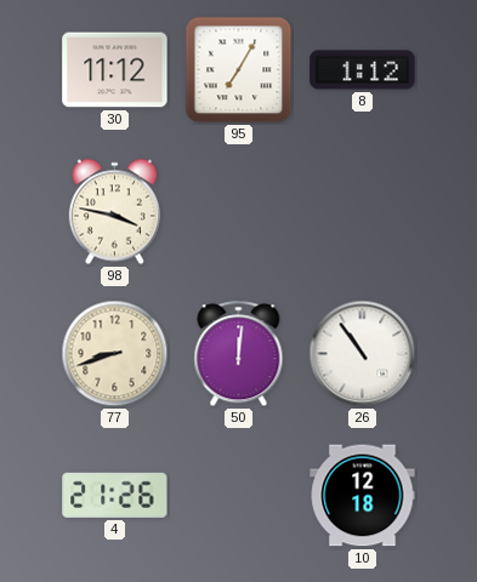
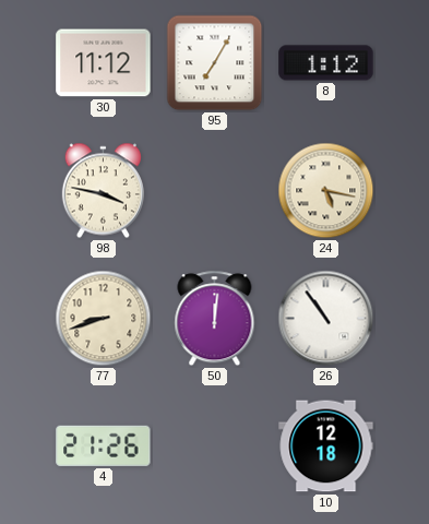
24: none -> 5:17
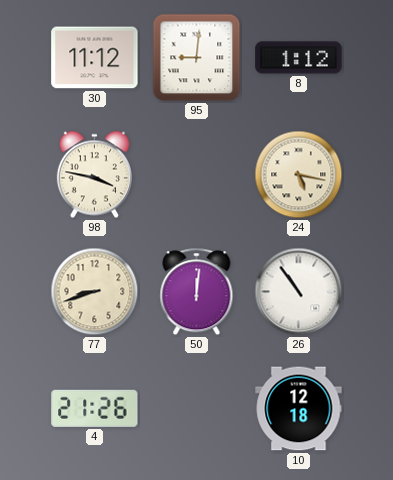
95: 7:05 -> 9:01
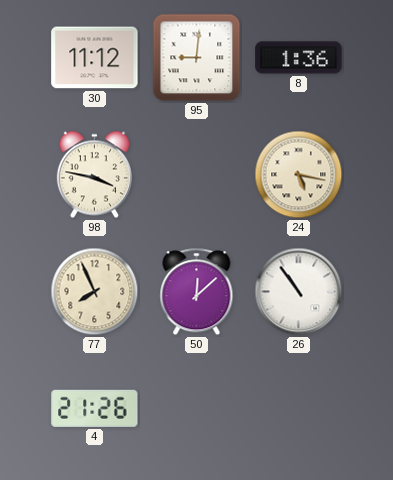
8: 1:12 -> 1:36
77: 8:42 -> 7:56
50: 12:01 -> 12:08
10: 12:18 -> none
